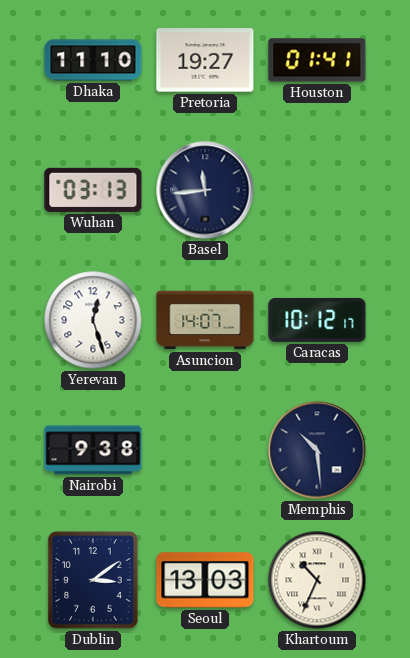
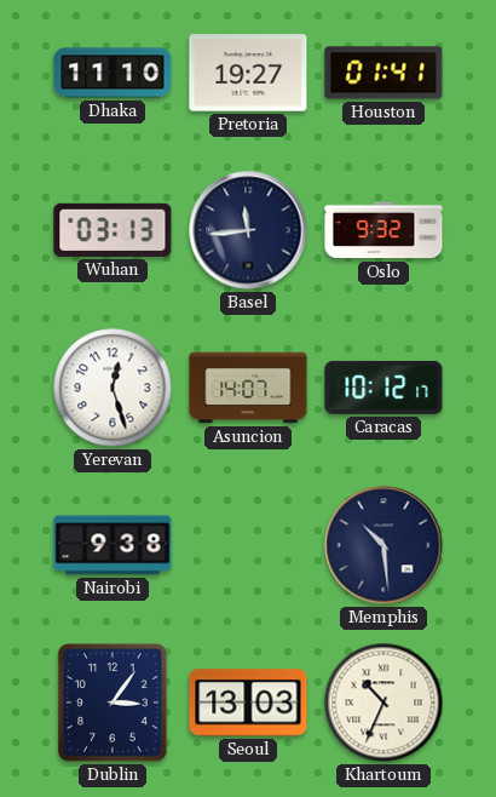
Oslo: none -> 9:32
Dublin: 3:09 -> 3:06
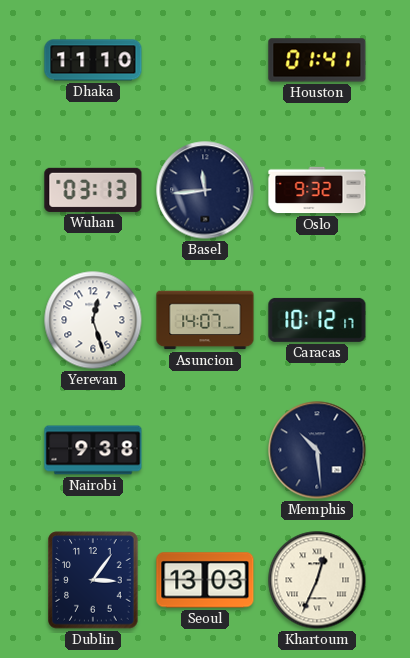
Pretoria: 19:27 -> none
Khartoum: 10:34 -> 12:34
